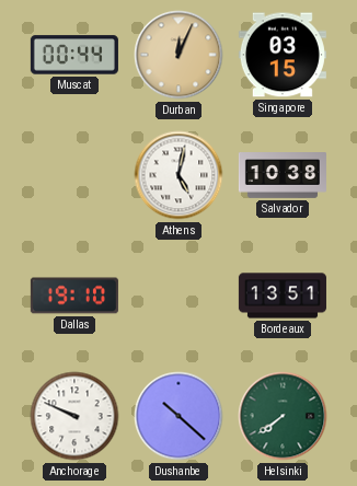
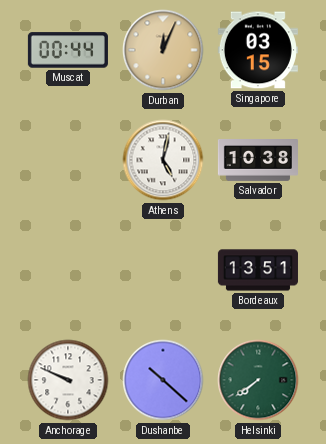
Dallas: 19:10 -> none
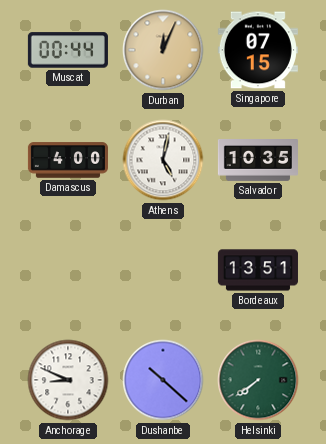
Singapore: 03:15 -> 07:15
Damascus: none -> 4:00
Salvador: 10:38 -> 10:35
Anchorage: 9:49 -> 8:49
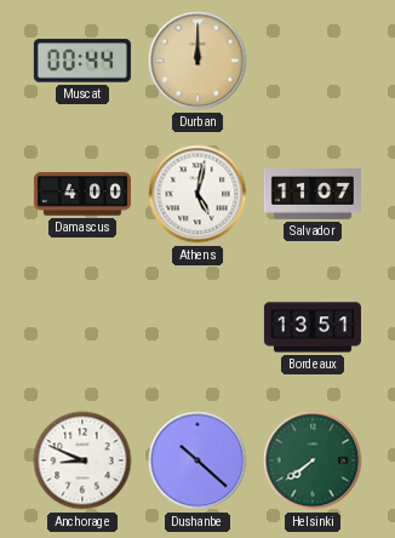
Durban: 12:04 -> 12:00
Singapore: 07:15 -> none
Salvador: 10:35 -> 11:07
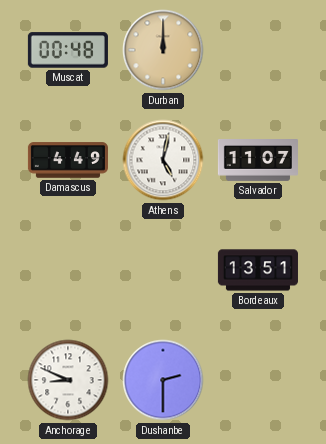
Muscat: 00:44 -> 00:48
Damascus: 4:00 -> 4:49
Dushanbe: 10:22 -> 2:30
Helsinki: 7:39 -> none
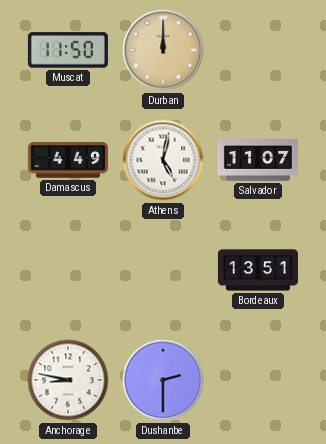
Muscat: 00:48 -> 11:50
Anchorage: 8:49 -> 8:47
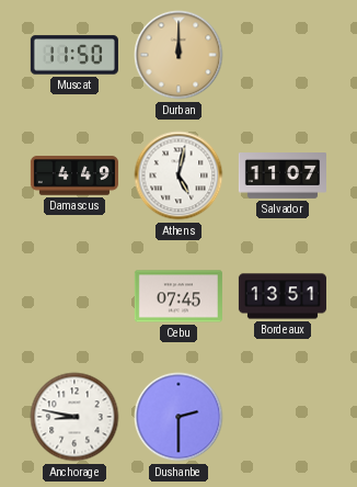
Cebu: none -> 07:45
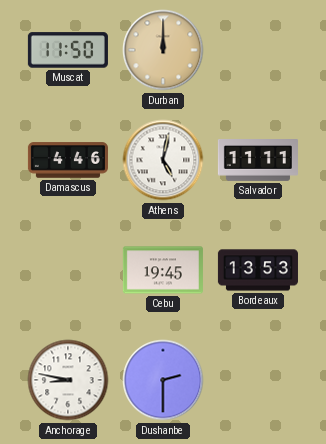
Damascus: 4:49 -> 4:46
Salvador: 11:07 -> 11:11
Cebu: 07:45 -> 19:45
Bordeaux: 13:51 -> 13:53
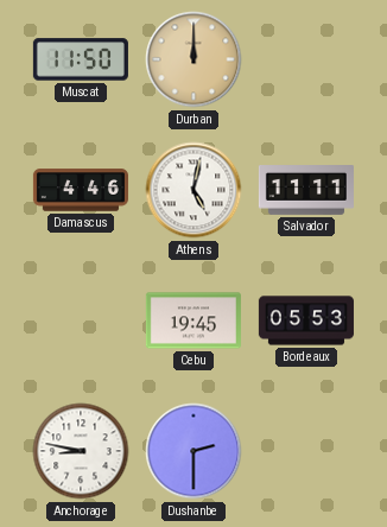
Bordeaux: 13:53 -> 05:53
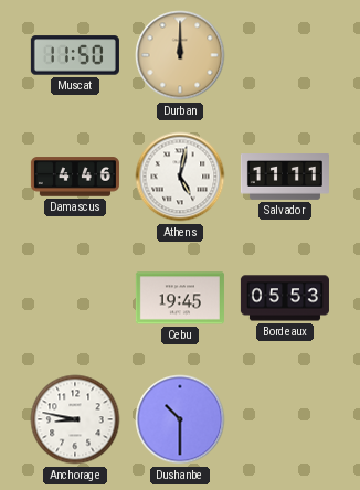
Dushanbe: 2:30 -> 10:30
